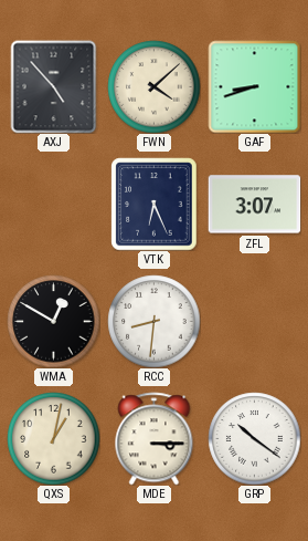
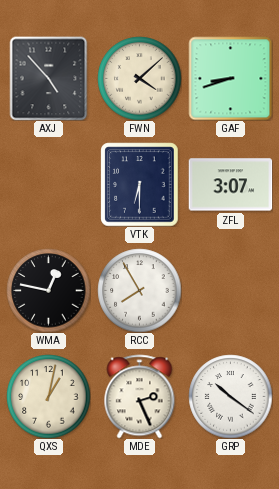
VTK: 6:26 -> 6:30
WMA: 12:50 -> 12:47
RCC: 8:31 -> 7:55
MDE: 3:15 -> 2:26
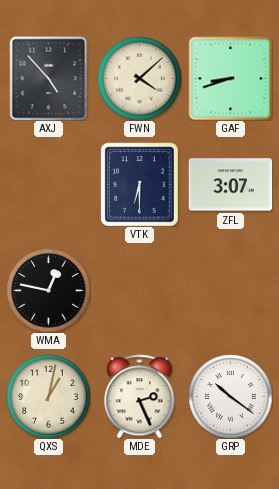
RCC: 7:55 -> none
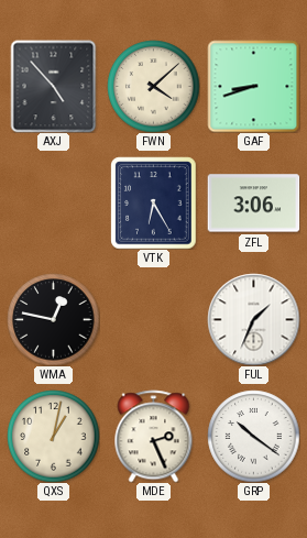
VTK: 6:30 -> 6:25
ZFL: 3:07 -> 3:06
FUL: none -> 1:34
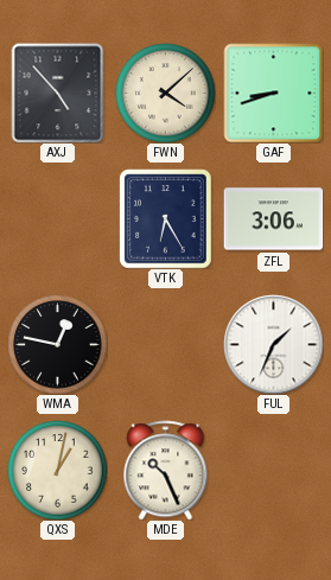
MDE: 2:26 -> 10:26
GRP: 10:21 -> none
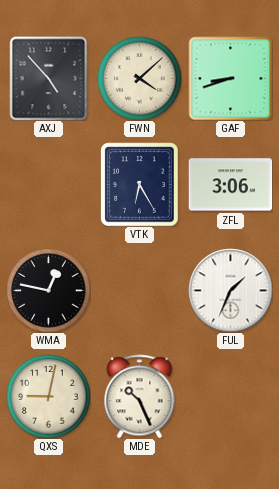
QXS: 1:02 -> 9:02
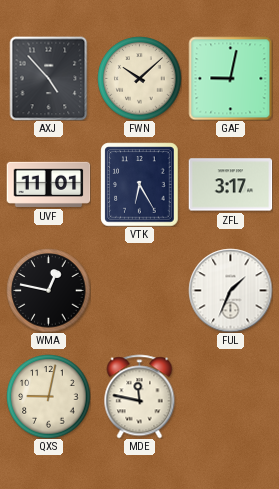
FWN: 4:08 -> 10:08
GAF: 8:42 -> 9:02
UVF: none -> 11:01
ZFL: 3:06 -> 3:17
MDE: 10:26 -> 11:47
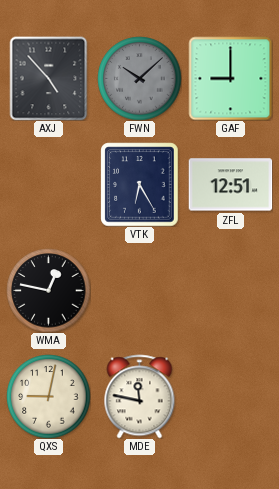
FWN dial: cream -> grey
GAF: 9:02 -> 9:00
UVF: 11:01 -> none
ZFL: 3:17 -> 12:51
FUL: 1:34 -> none
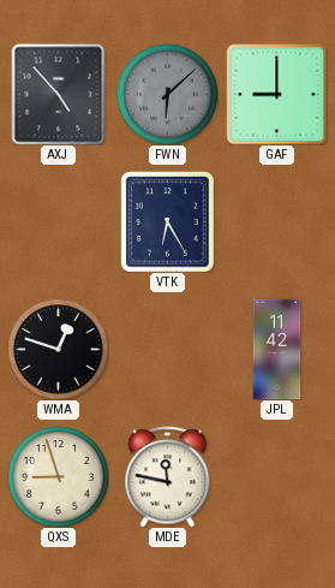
FWN: 10:08 -> 6:08
ZFL: 12:51 -> none
WMA: 12:47 -> 12:48
JPL: none -> 11:42
QXS: 9:02 -> 8:57
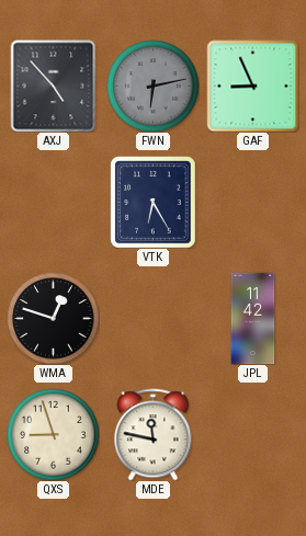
FWN: 6:08 -> 6:13
GAF: 9:00 -> 8:56
